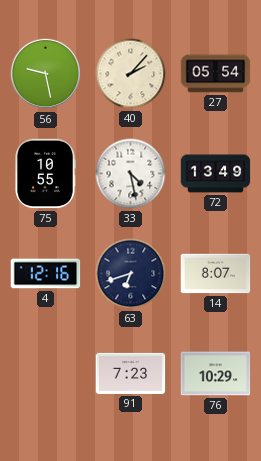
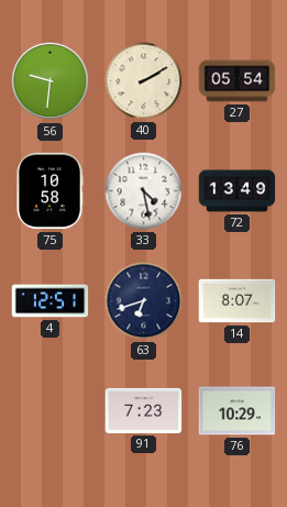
56: 9:28 -> 9:31
40: 2:07 -> 2:10
75: 10:55 -> 10:58
4: 12:16 -> 12:51
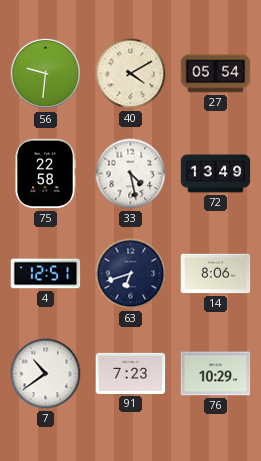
40: 2:10 -> 4:10
75: 10:58 -> 22:58
14: 8:07 -> 8:06
7: none -> 10:39
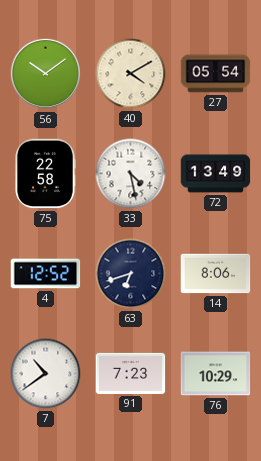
56: 9:31 -> 10:09
4: 12:51 -> 12:52
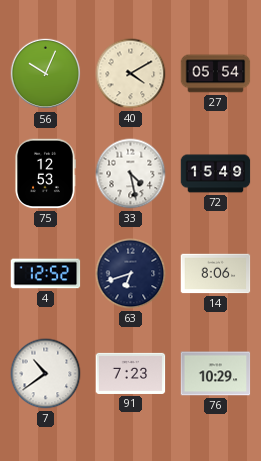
56: 10:09 -> 10:04
75: 22:58 -> 12:53
72: 13:49 -> 15:49
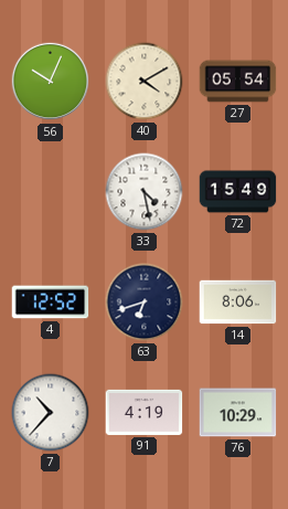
75: 12:53 -> none
7: 10:39 -> 10:37
91: 7:23 -> 4:19
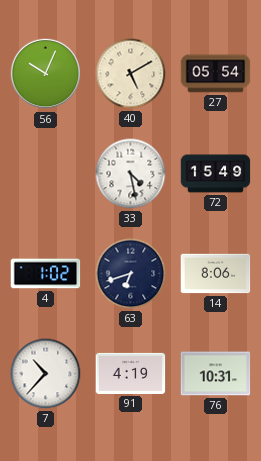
40: 4:10 -> 5:10
4: 12:52 -> 1:02
76: 10:29 -> 10:31
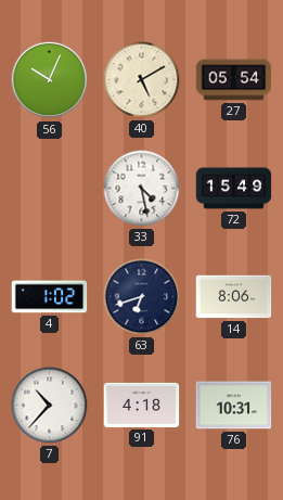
91: 4:19 -> 4:18
